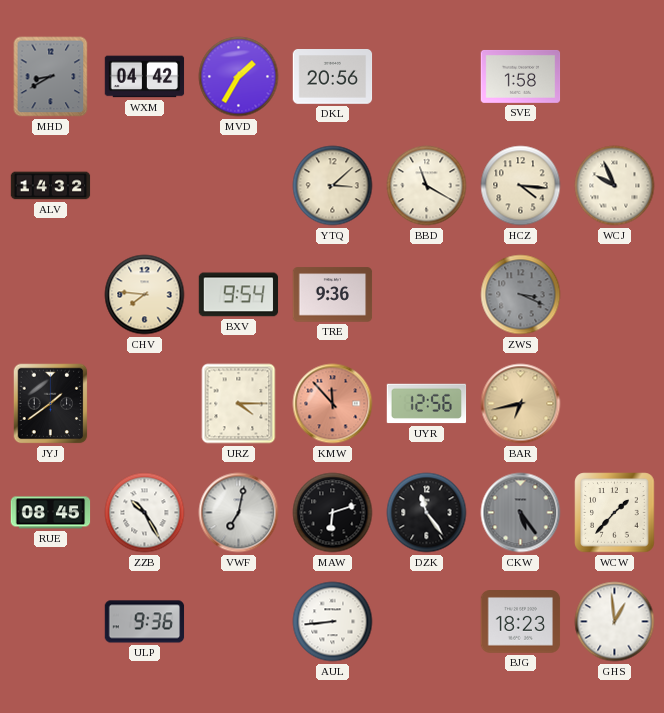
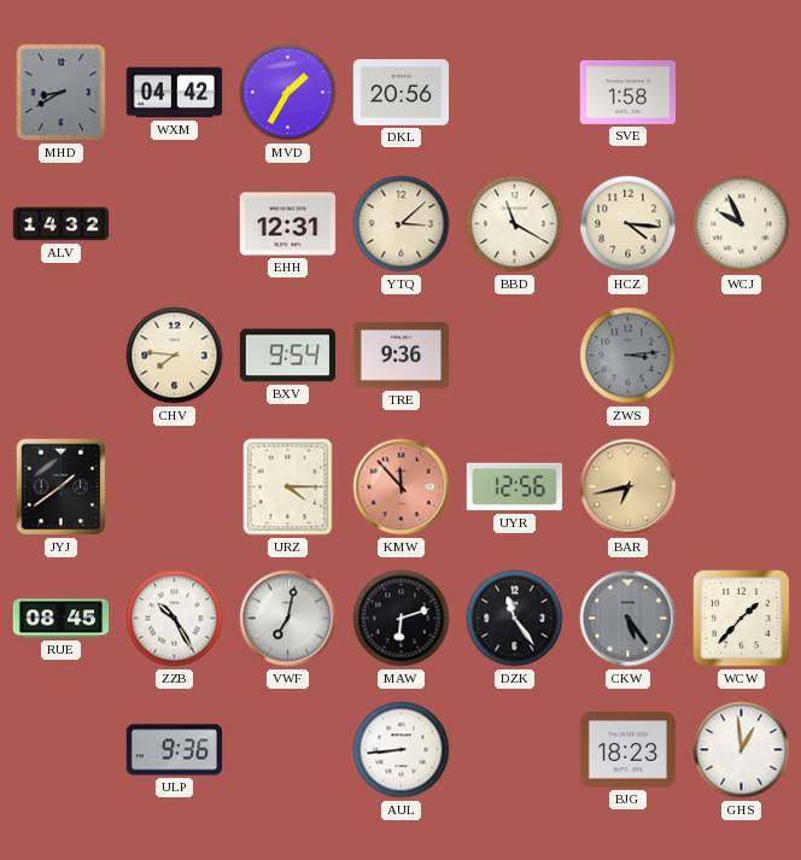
EHH: none -> 12:31
ZWS: 3:19 -> 3:14
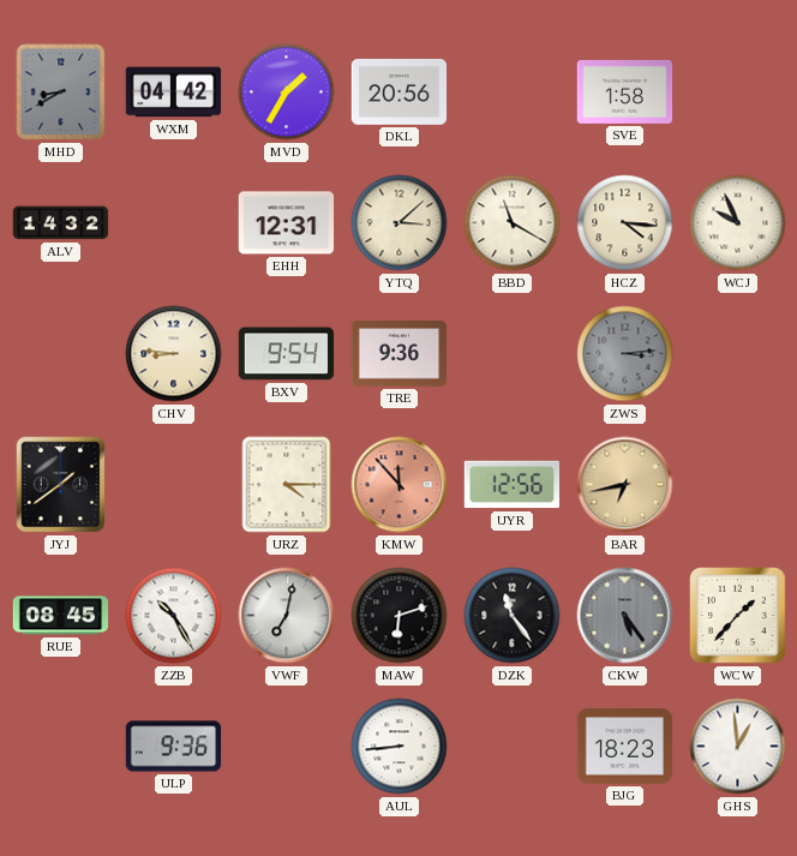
CHV: 7:46 -> 8:46
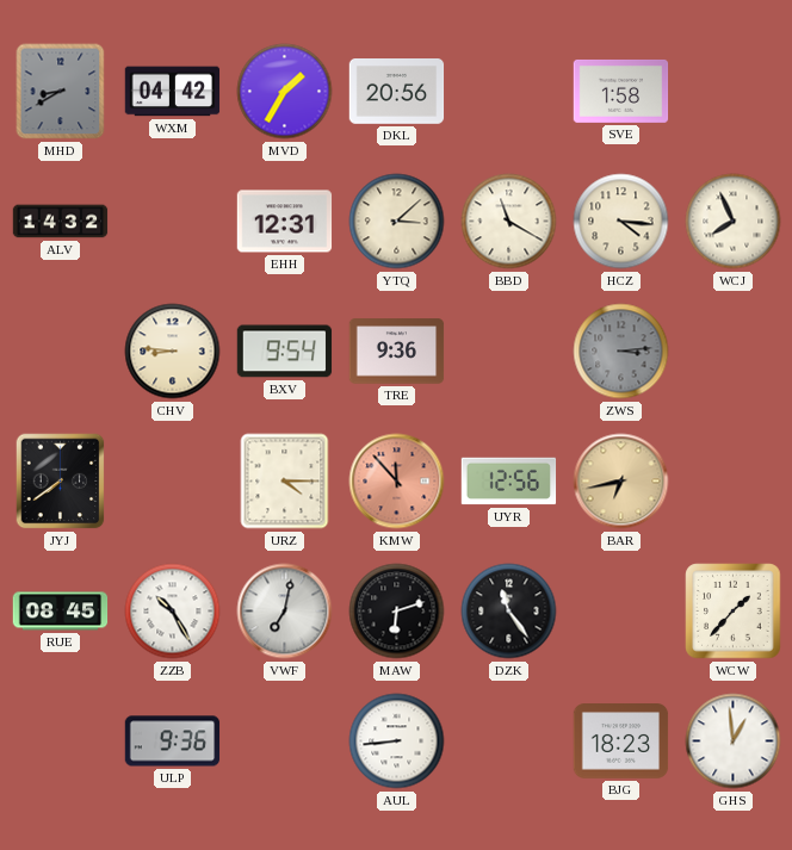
WCJ: 9:56 -> 7:56
JYJ: 1:39 -> 7:39
CKW: 5:24 -> none
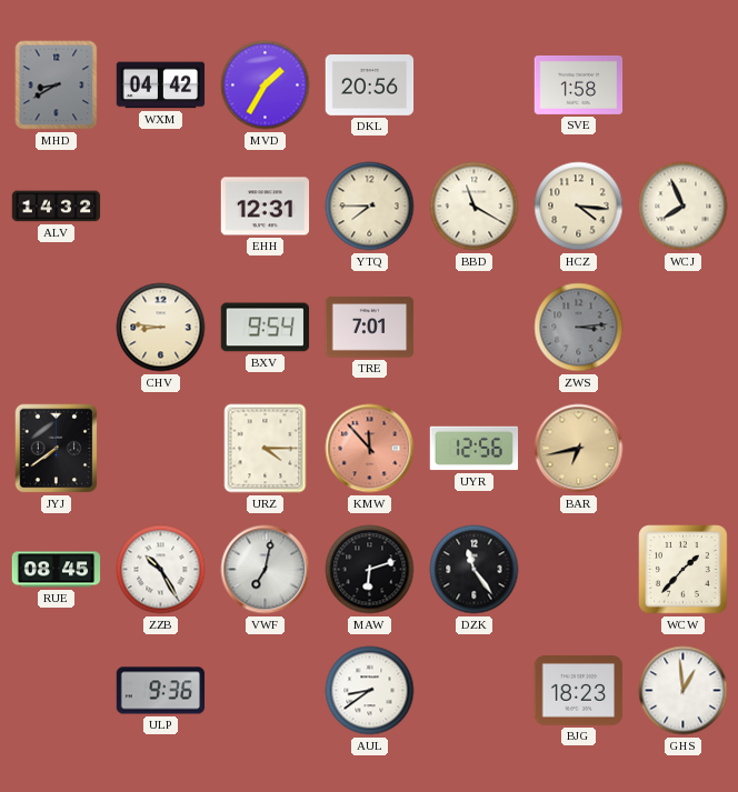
YTQ: 3:08 -> 7:45
TRE: 9:36 -> 7:01
AUL: 8:44 -> 8:39
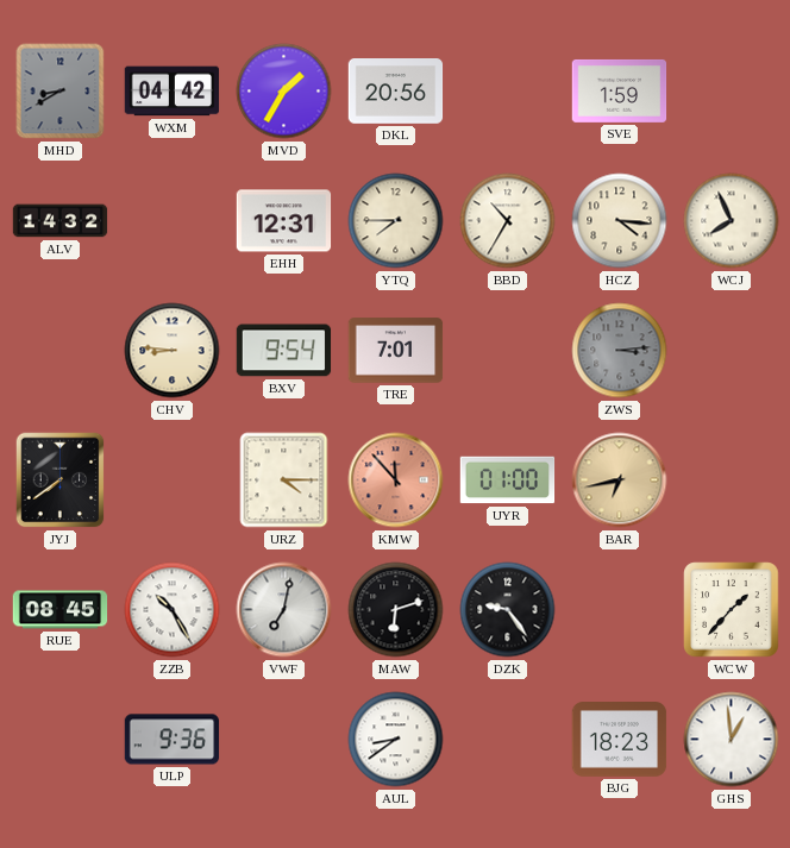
SVE: 1:58 -> 1:59
BBD: 11:20 -> 10:35
UYR: 12:56 -> 01:00
DZK: 11:24 -> 9:24
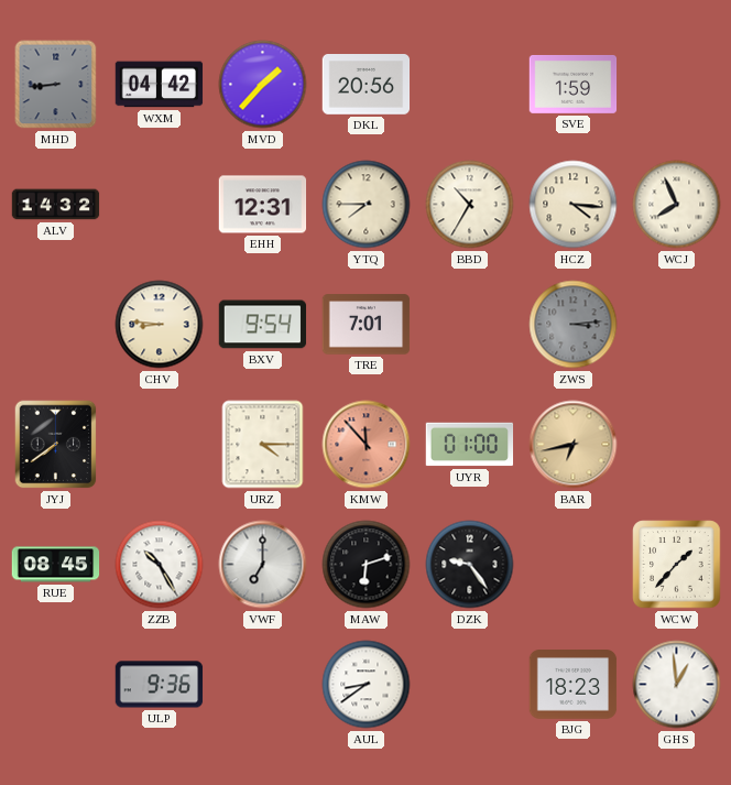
MHD: 8:40 -> 8:44
MVD: 1:35 -> 1:37
VWF: 7:02 -> 7:00
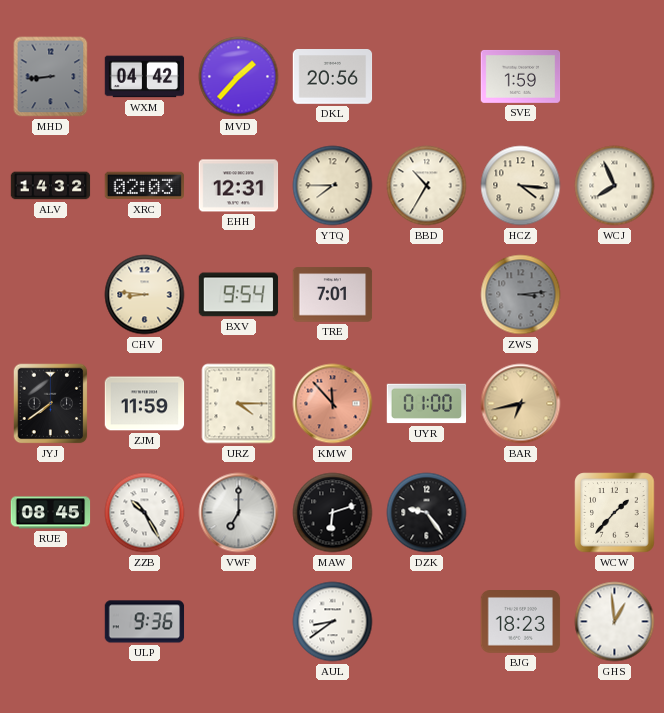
XRC: none -> 02:03
ZJM: none -> 11:59
